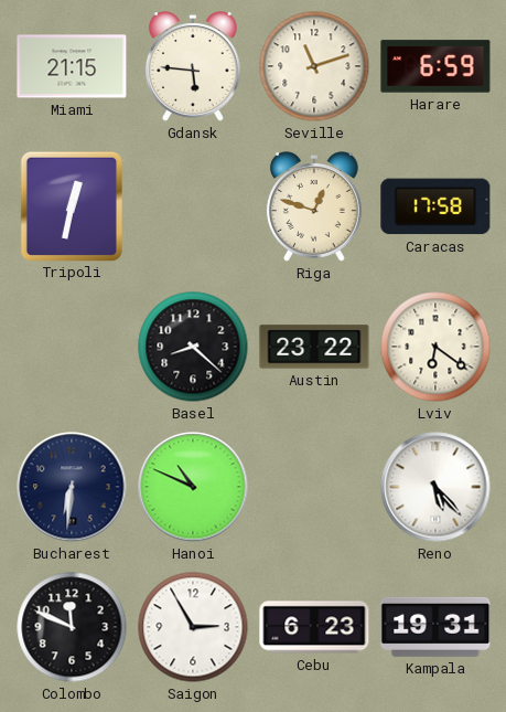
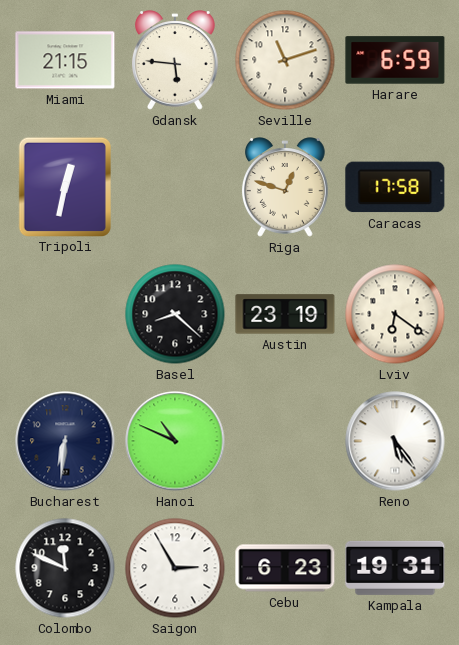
Austin: 23:22 -> 23:19
Reno: 5:23 -> 5:24
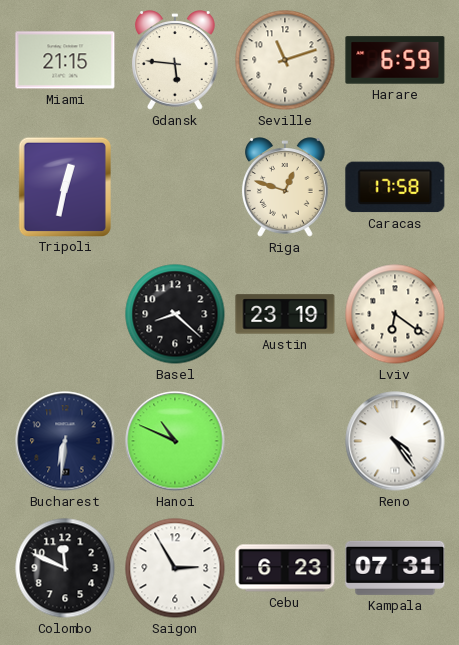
Reno: 5:24 -> 4:24
Kampala: 19:31 -> 07:31
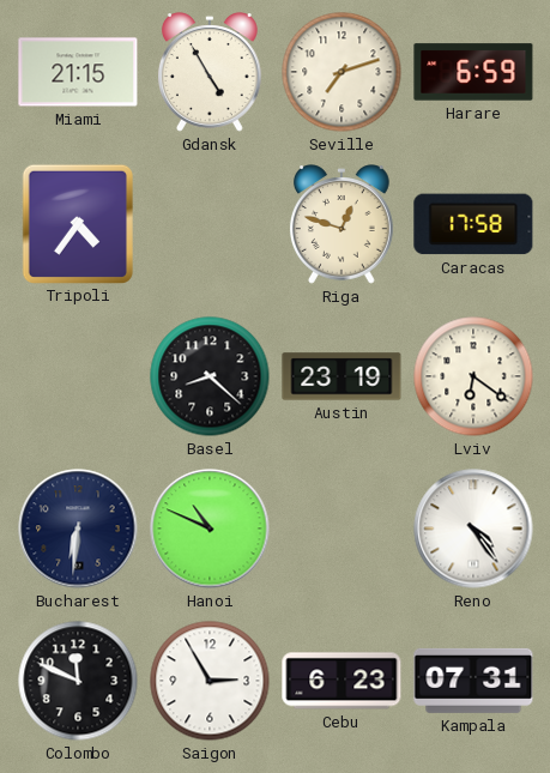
Gdansk: 5:46 -> 4:55
Seville: 11:12 -> 7:12
Tripoli: 12:32 -> 4:36
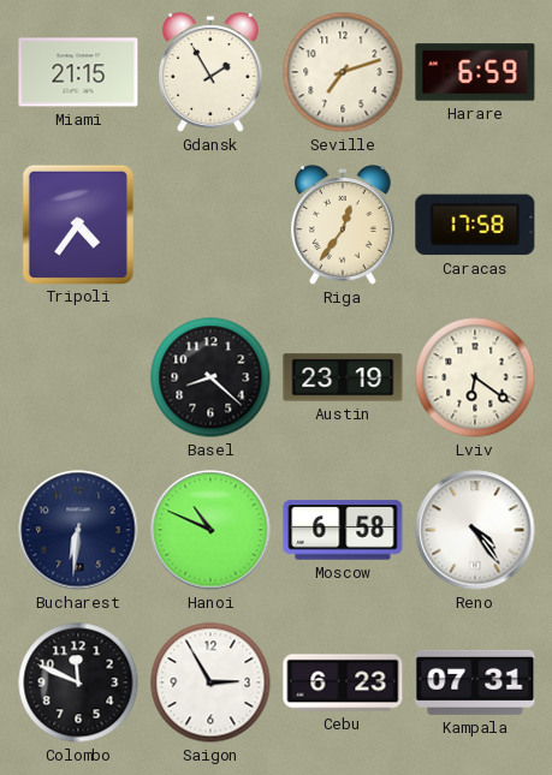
Gdansk: 4:55 -> 1:55
Riga: 12:48 -> 12:36
Moscow: none -> 6:58
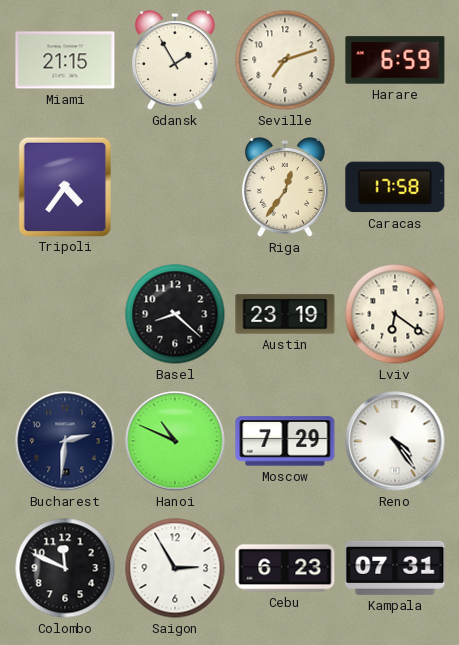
Bucharest: 6:31 -> 2:31
Moscow: 6:58 -> 7:29
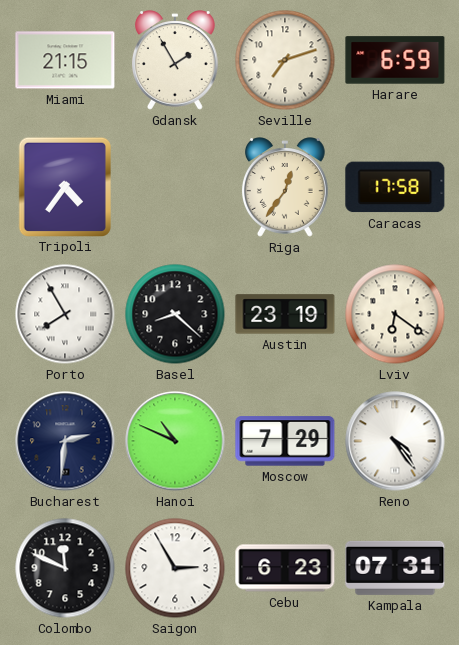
Porto: none -> 7:55
